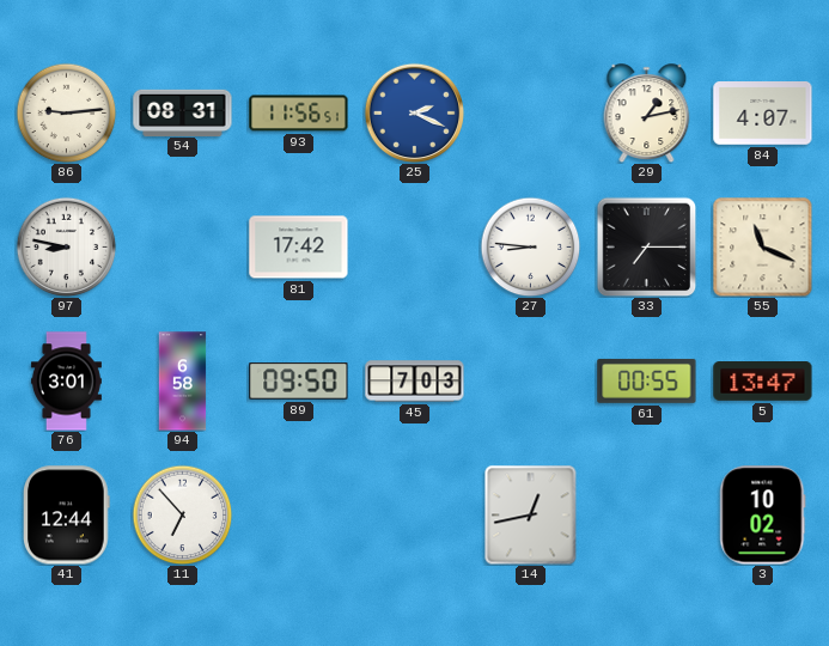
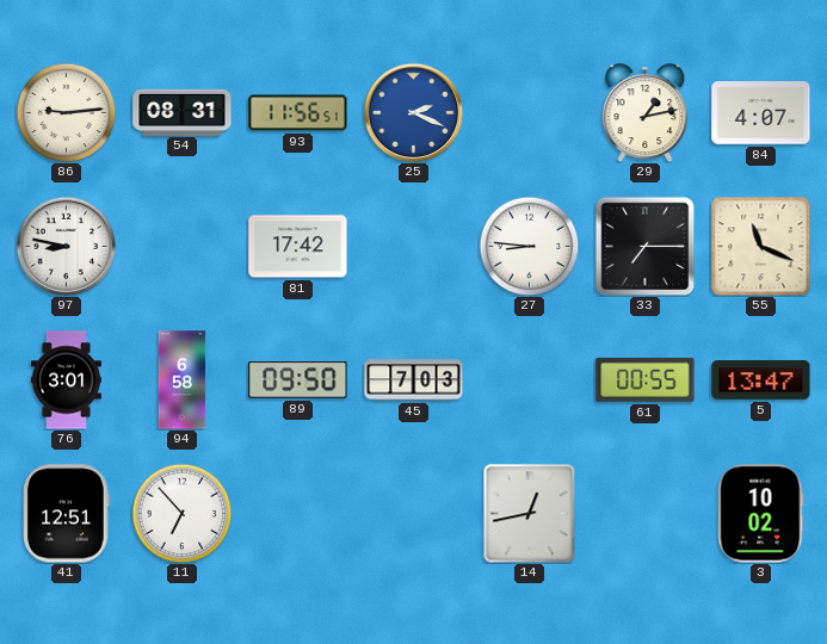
41: 12:44 -> 12:51
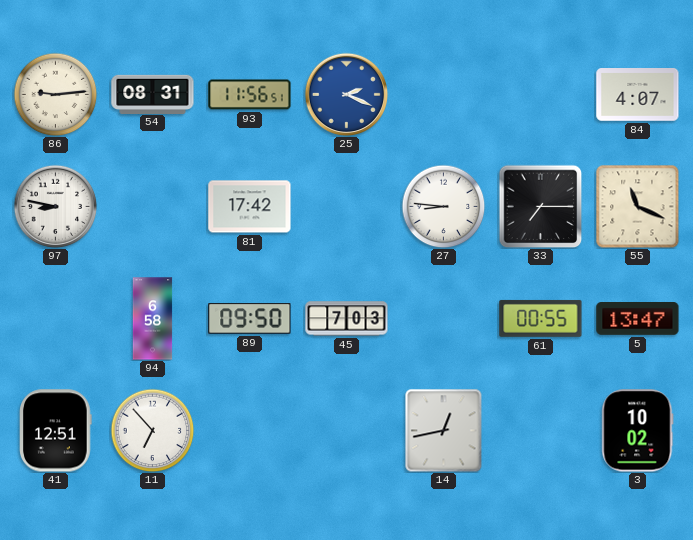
29: 1:13 -> none
76: 3:01 -> none
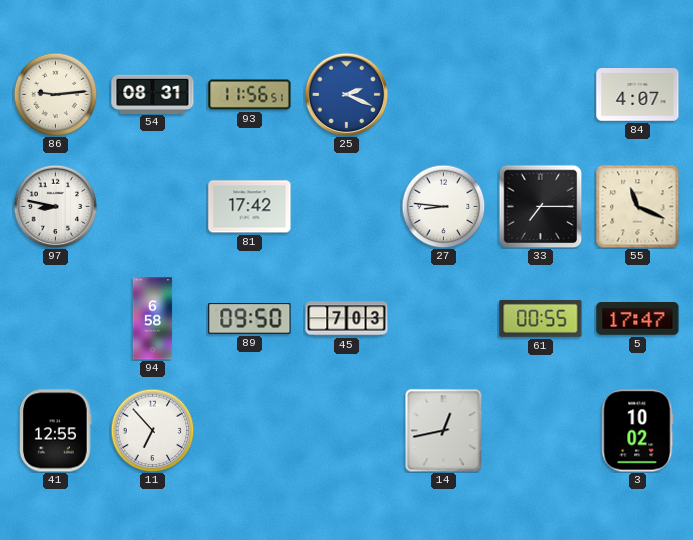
5: 13:47 -> 17:47
41: 12:51 -> 12:55
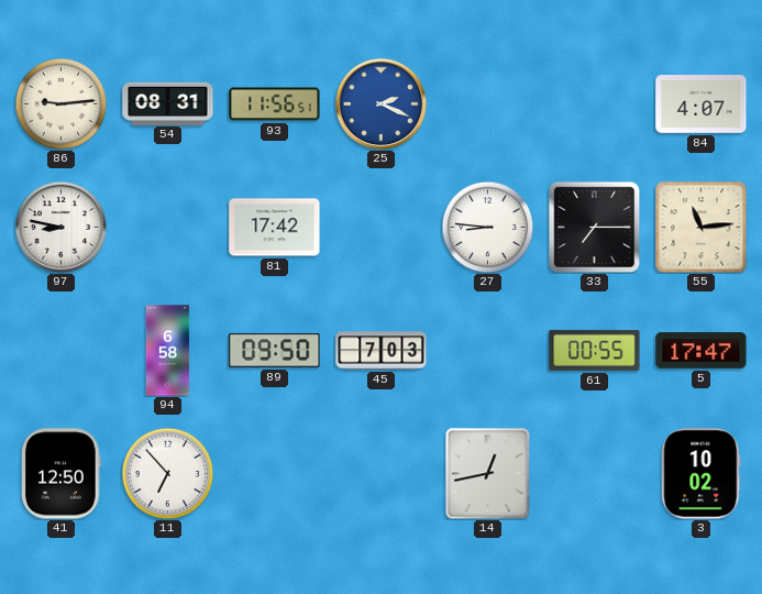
55: 11:19 -> 11:14
41: 12:55 -> 12:50
